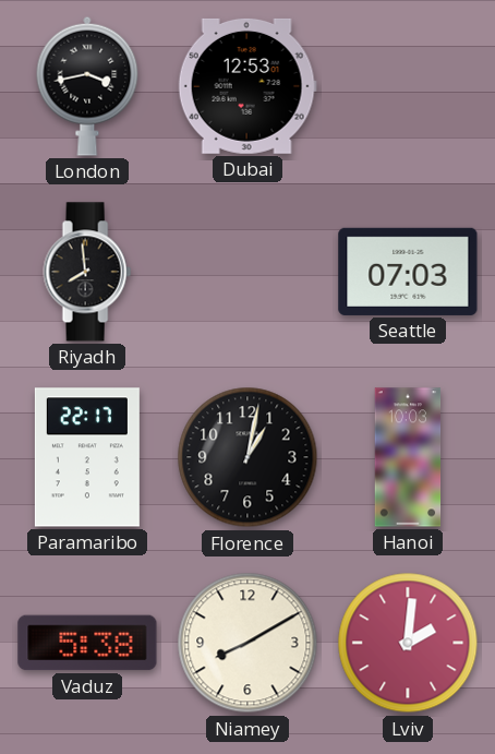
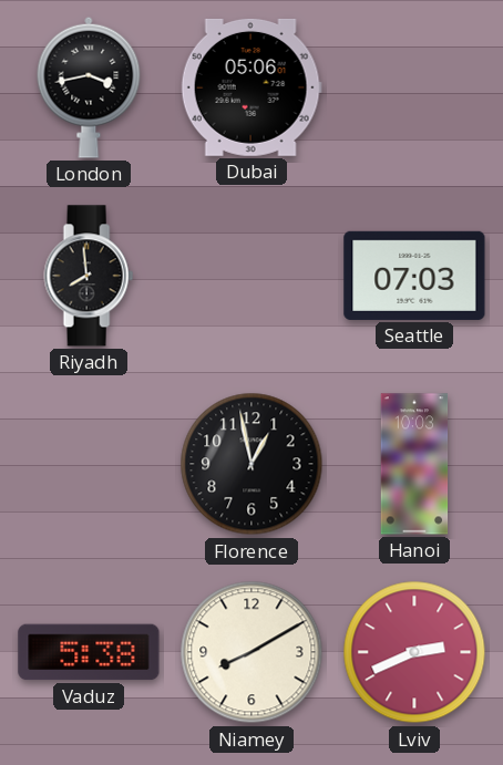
Dubai: 12:53 -> 05:06
Paramaribo: 22:17 -> none
Florence: 1:02 -> 12:58
Lviv: 2:01 -> 2:41
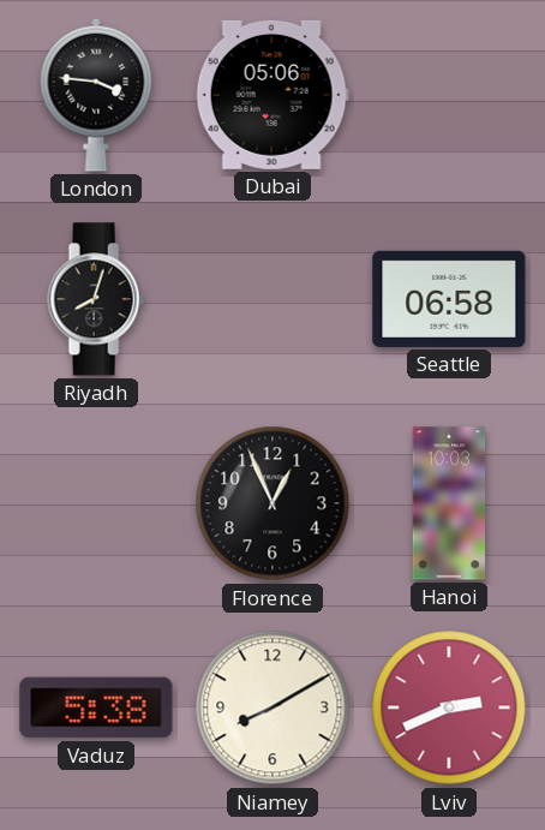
London: 3:43 -> 3:46
Riyadh: 7:59 -> 8:03
Seattle: 07:03 -> 06:58
Florence: 12:58 -> 12:56
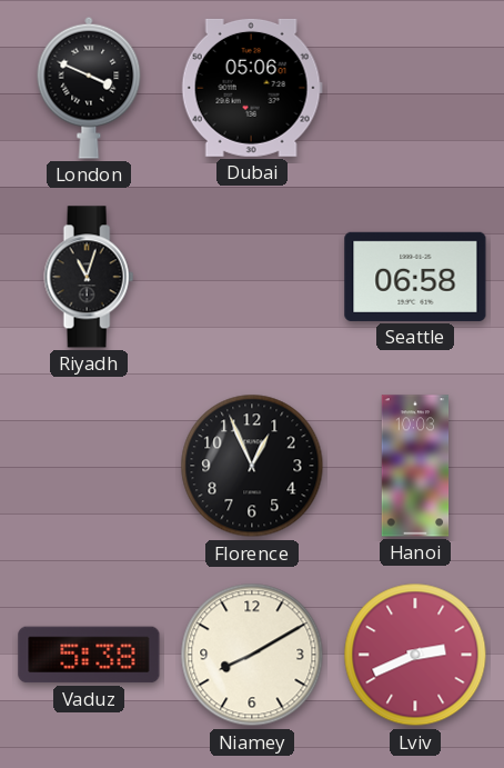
London: 3:46 -> 3:49
Riyadh: 8:03 -> 11:03
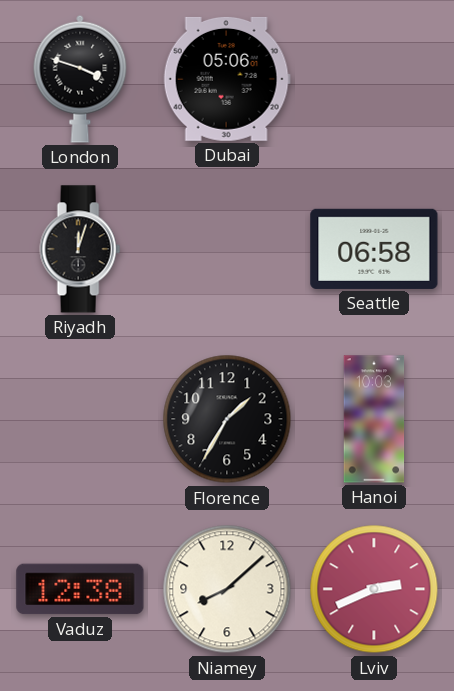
London: 3:49 -> 3:48
Riyadh: 11:03 -> 12:03
Florence: 12:56 -> 1:35
Vaduz: 5:38 -> 12:38
Niamey: 8:10 -> 8:08
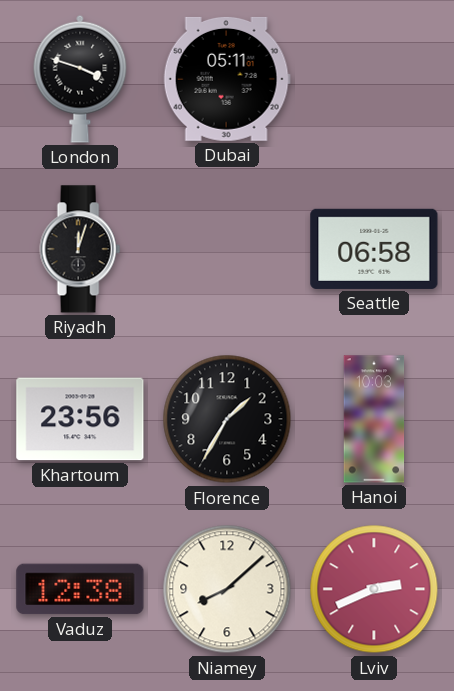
Dubai: 05:06 -> 05:11
Khartoum: none -> 23:56
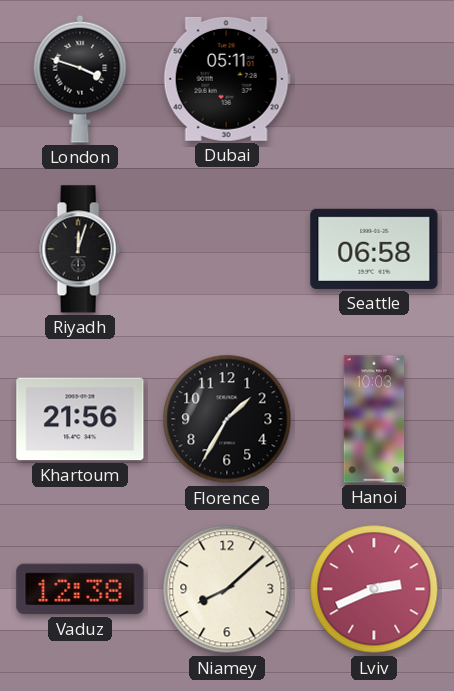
Khartoum: 23:56 -> 21:56
